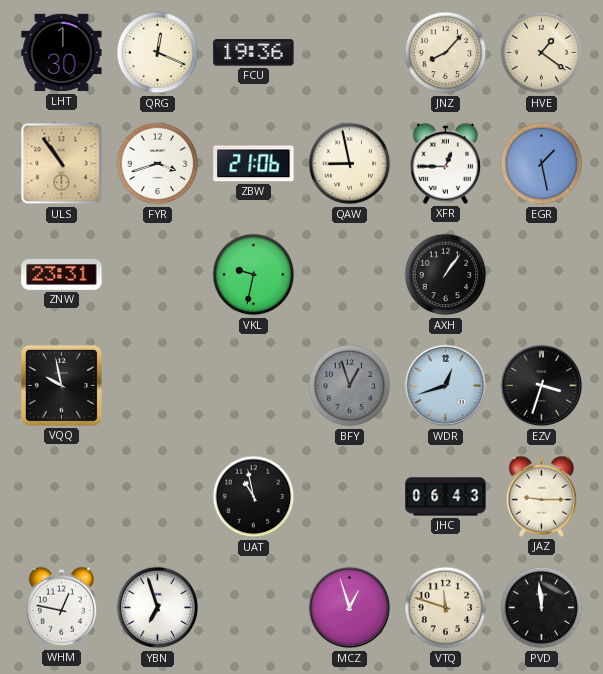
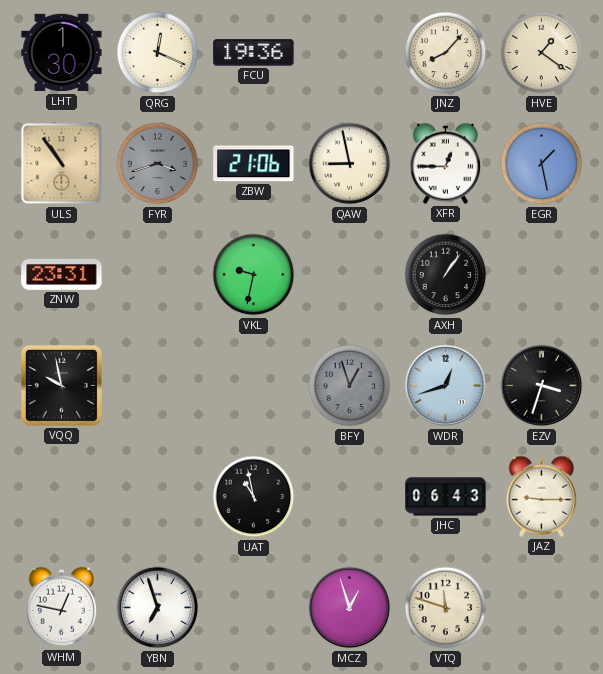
FYR dial: white -> grey
PVD: 11:59 -> none
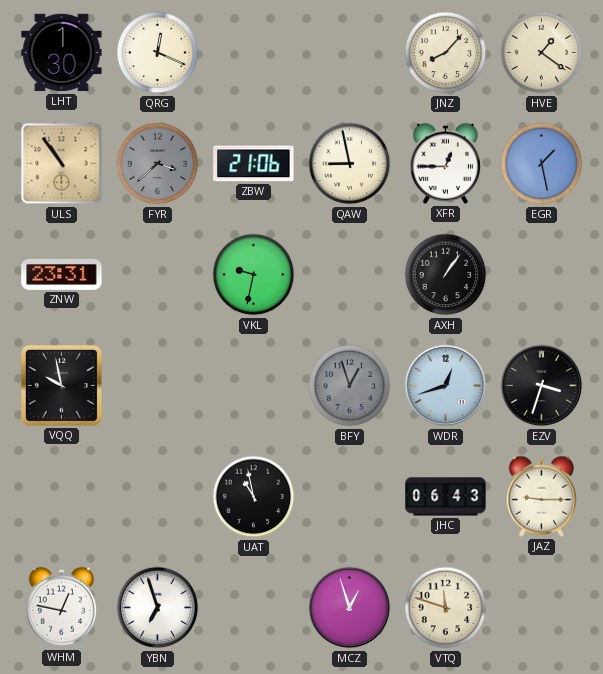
FCU: 19:36 -> none
FYR: 3:42 -> 3:38
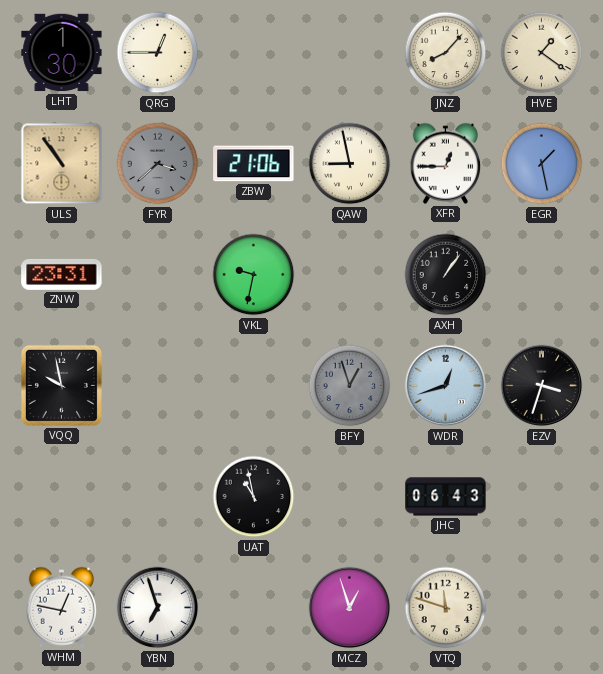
QRG: 12:19 -> 12:45
JAZ: 9:15 -> none
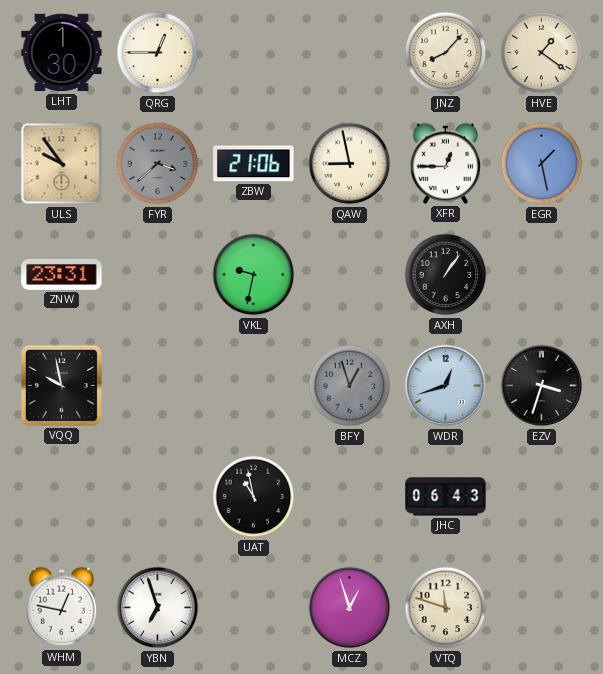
ULS: 10:54 -> 9:54
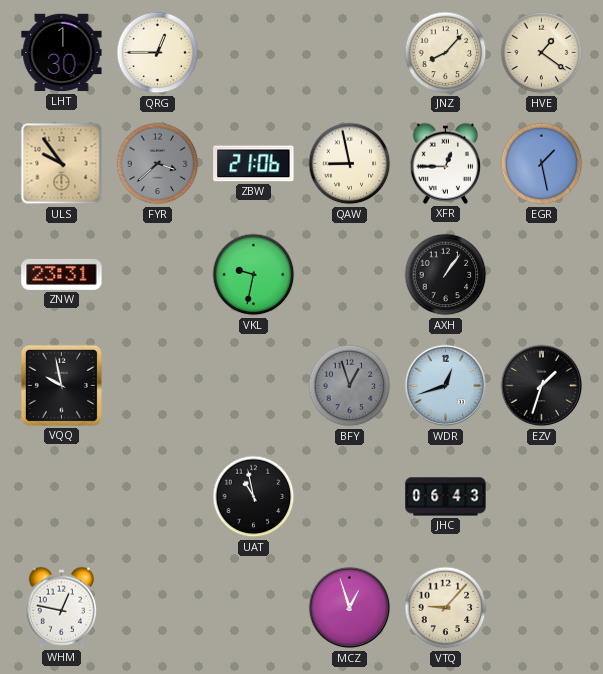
EZV: 3:33 -> 1:33
YBN: 6:57 -> none
VTQ: 11:48 -> 9:07
